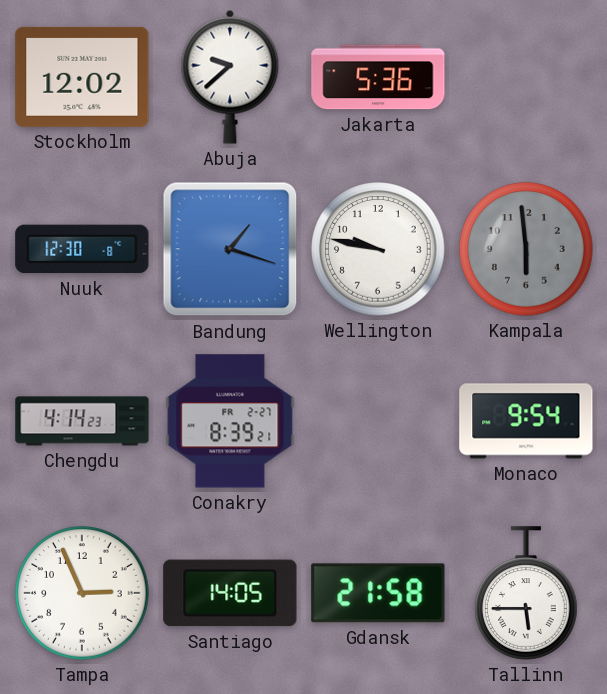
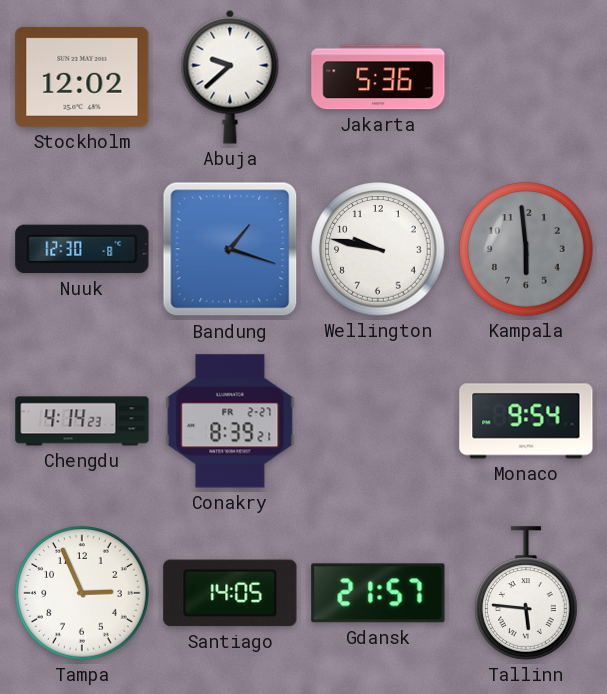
Gdansk: 21:58 -> 21:57
Tallinn: 5:45 -> 5:46
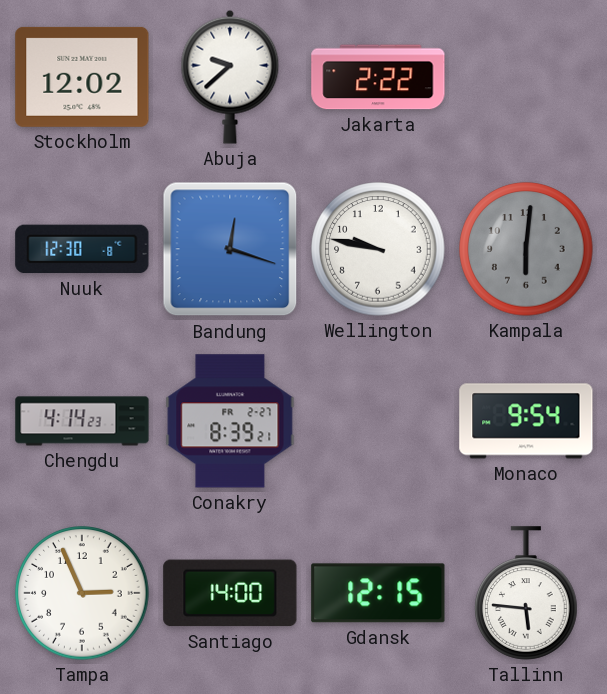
Jakarta: 5:36 -> 2:22
Bandung: 1:18 -> 12:18
Kampala: 5:59 -> 6:01
Santiago: 14:05 -> 14:00
Gdansk: 21:57 -> 12:15
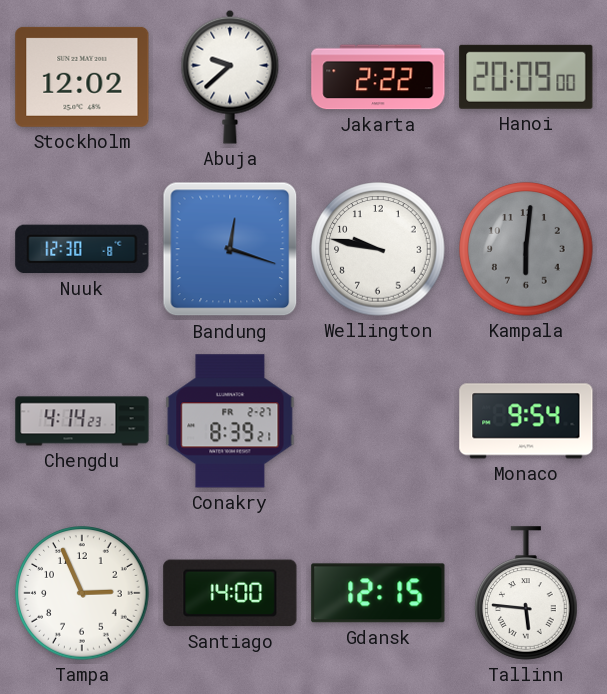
Hanoi: none -> 20:09
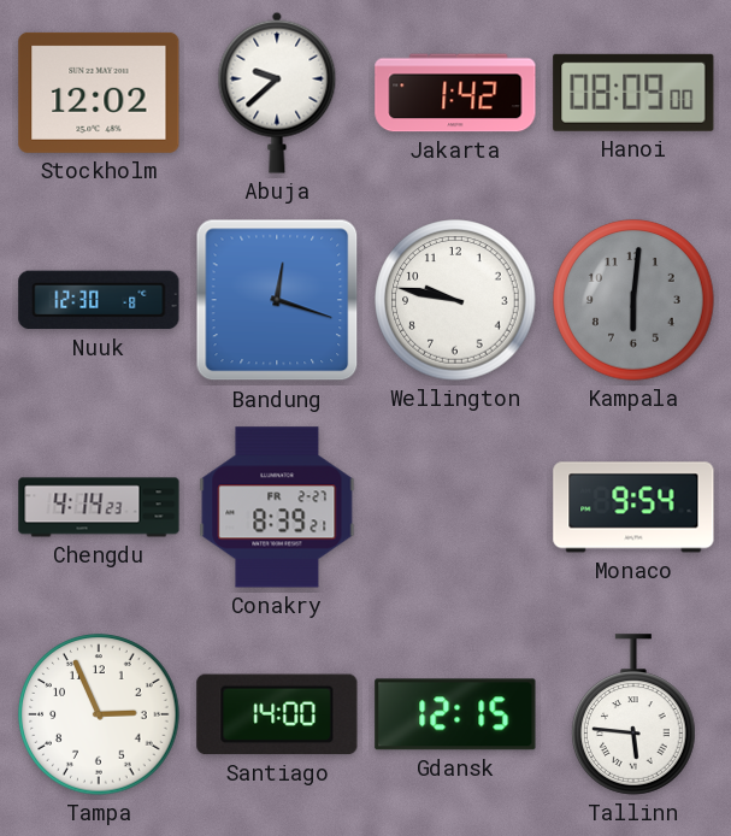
Jakarta: 2:22 -> 1:42
Hanoi: 20:09 -> 08:09
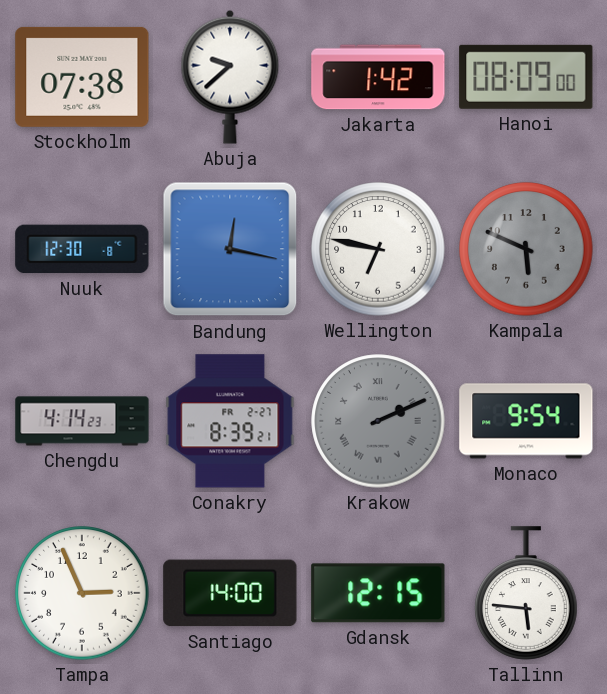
Stockholm: 12:02 -> 07:38
Bandung: 12:18 -> 12:17
Wellington: 9:47 -> 6:47
Kampala: 6:01 -> 5:49
Krakow: none -> 2:11
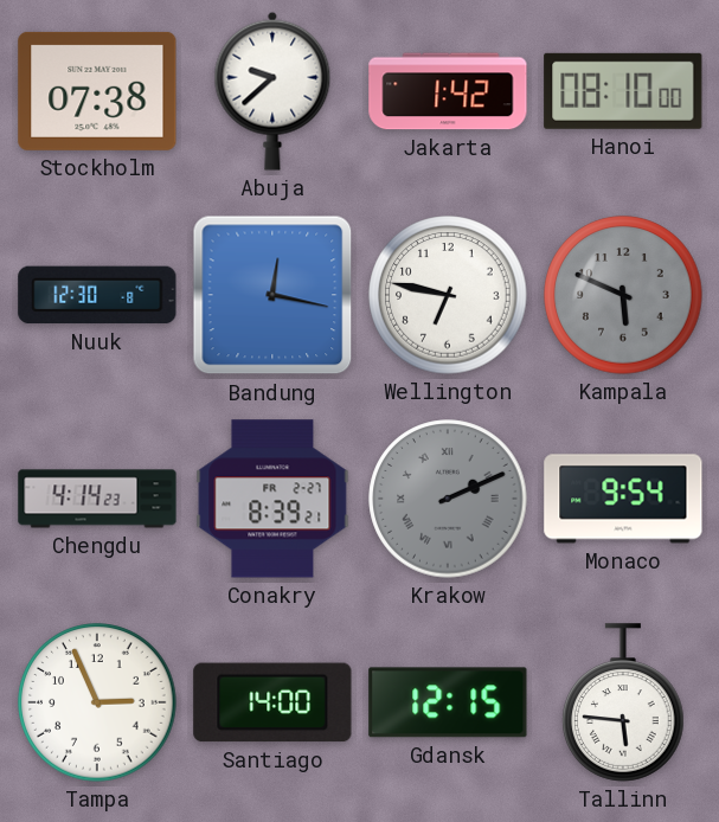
Hanoi: 08:09 -> 08:10
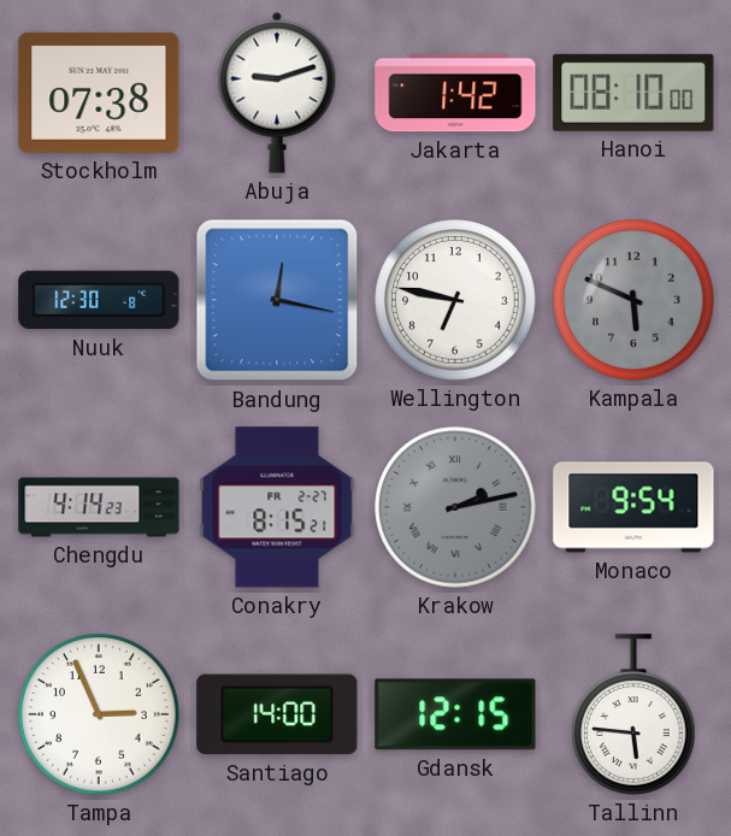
Abuja: 9:38 -> 9:12
Conakry: 8:39 -> 8:15
Krakow: 2:11 -> 2:13
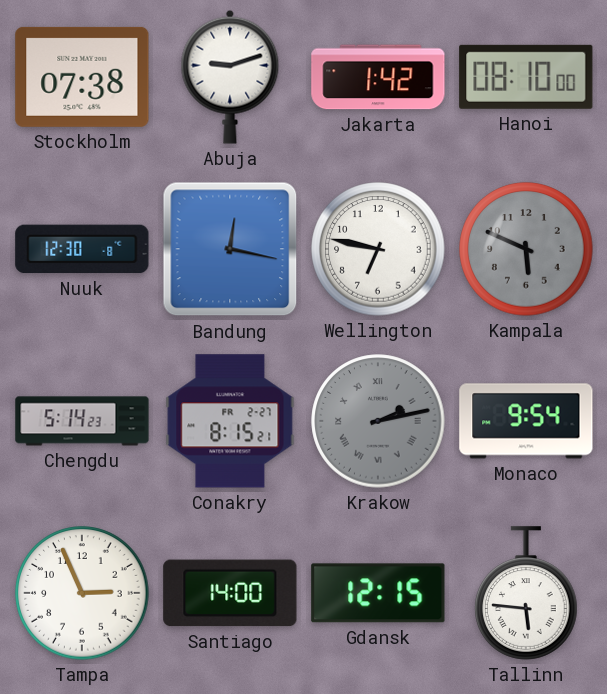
Chengdu: 4:14 -> 5:14
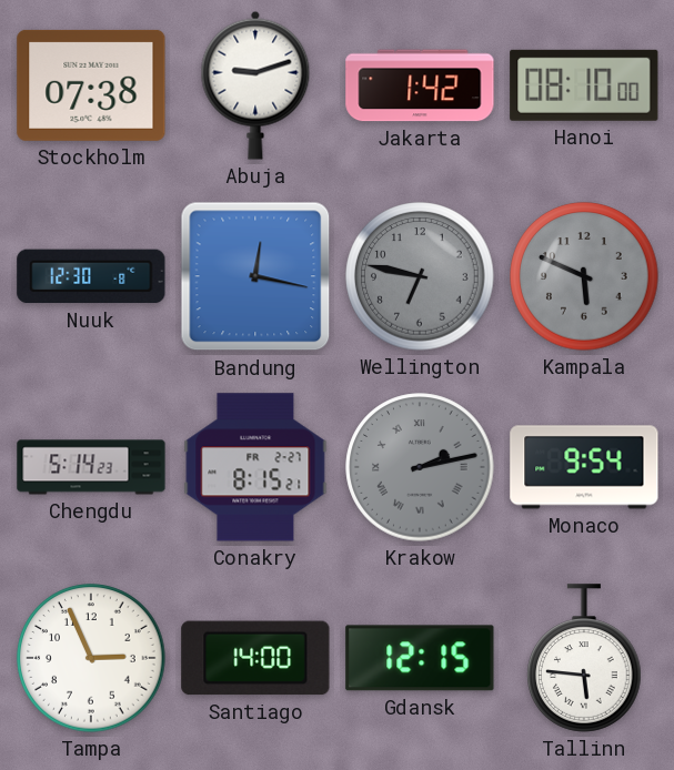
Wellington dial: white -> grey
